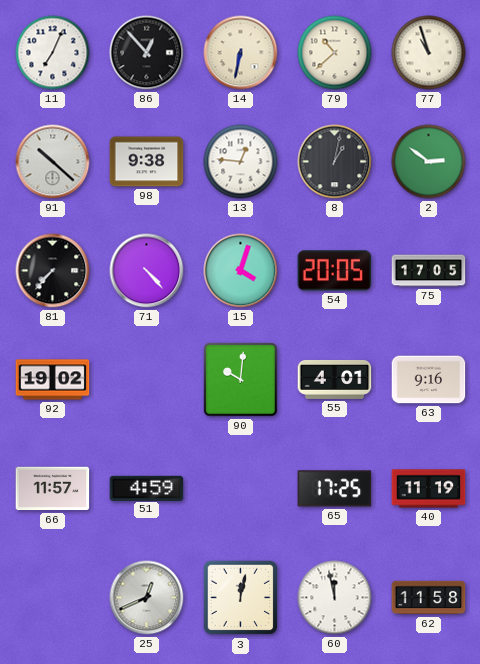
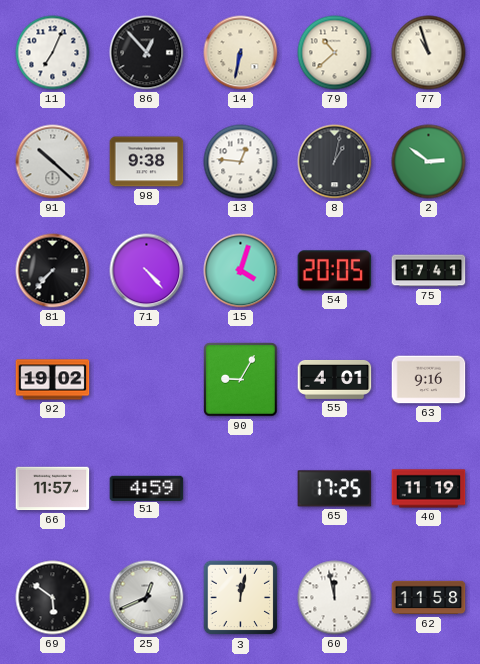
75: 17:05 -> 17:41
90: 10:01 -> 9:05
69: none -> 5:51
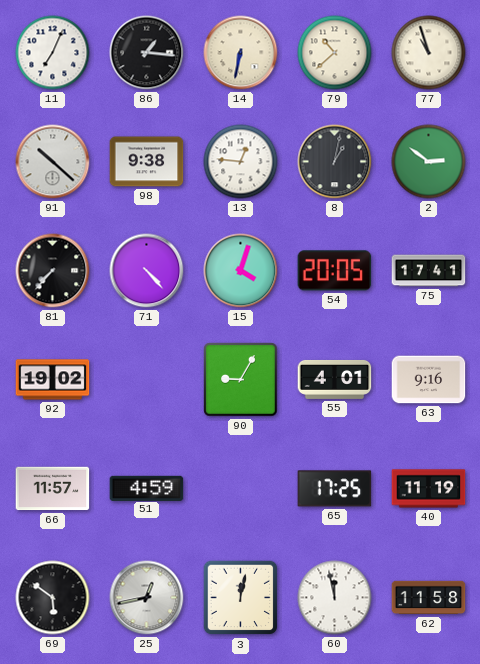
86: 12:53 -> 1:16
25: 12:41 -> 12:43
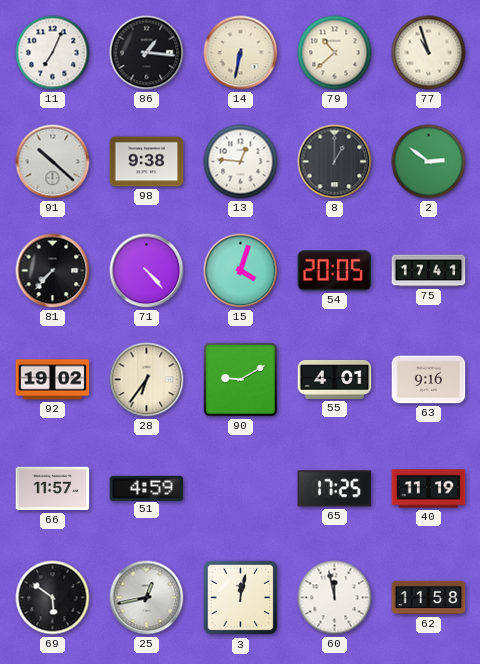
8: 1:02 -> 1:00
28: none -> 6:36
90: 9:05 -> 9:10
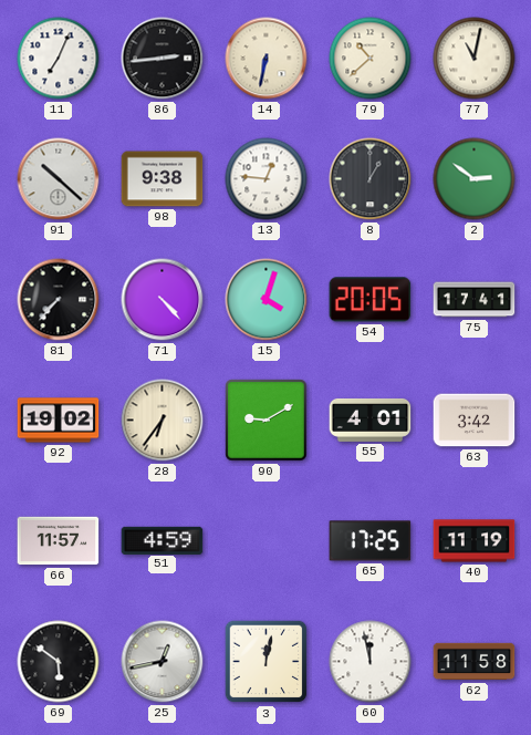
86: 1:16 -> 2:44
77: 10:57 -> 11:02
63: 9:16 -> 3:42
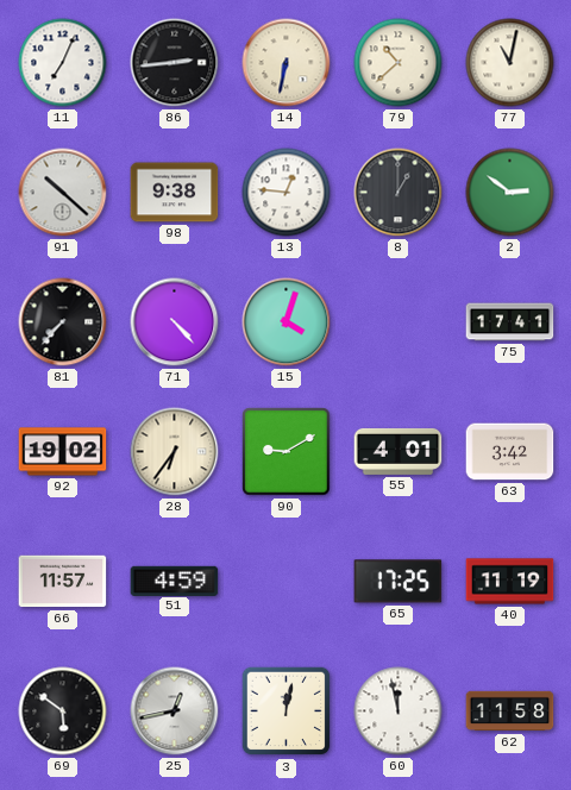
54: 20:05 -> none
